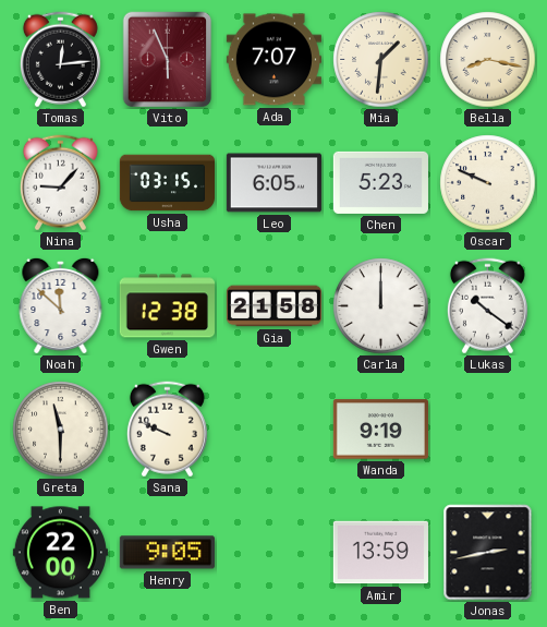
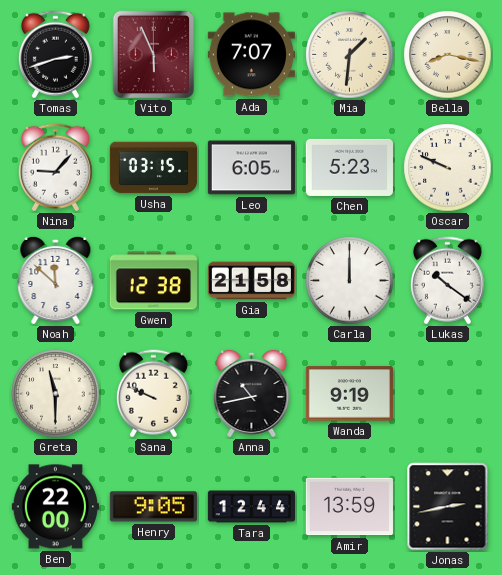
Tomas: 12:14 -> 2:42
Anna: none -> 10:43
Tara: none -> 12:44
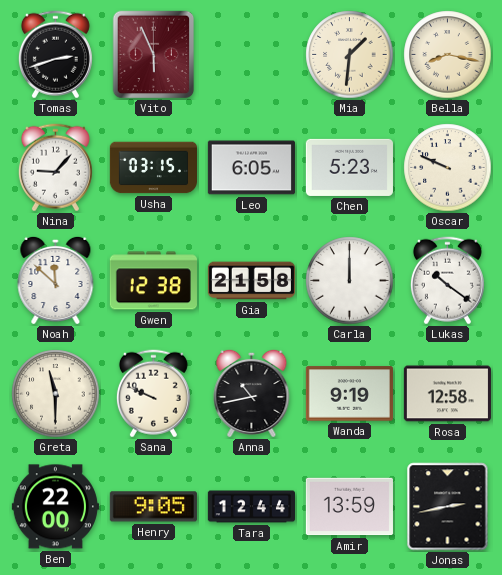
Ada: 7:07 -> none
Rosa: none -> 12:58
